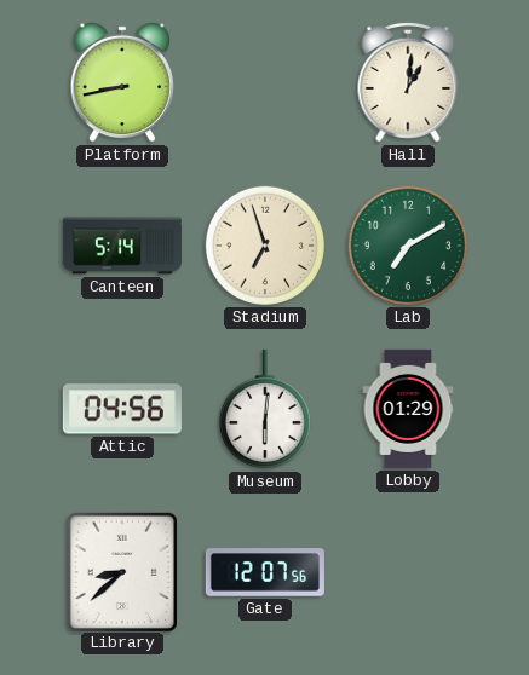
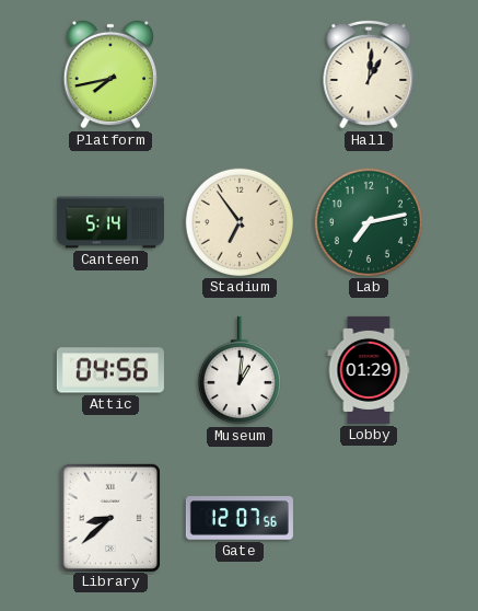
Platform: 8:43 -> 7:43
Stadium: 6:57 -> 6:54
Lab: 7:10 -> 7:13
Museum: 6:01 -> 1:01
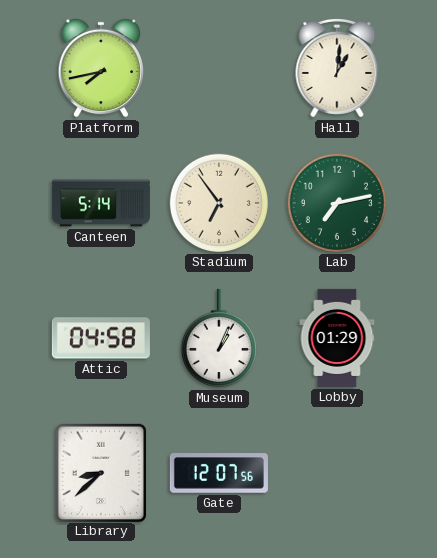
Attic: 04:56 -> 04:58
Museum: 1:01 -> 1:04
